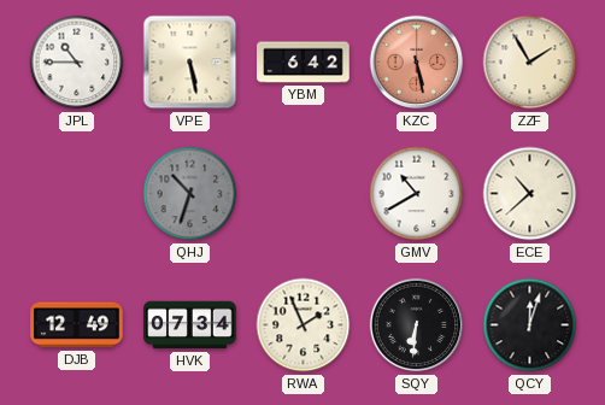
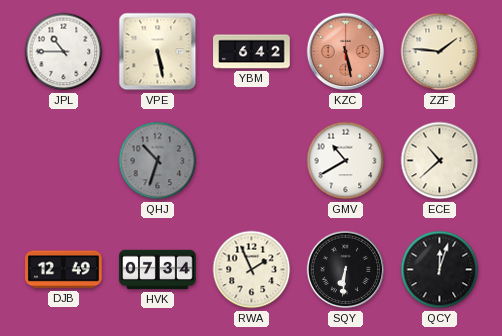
ZZF: 1:55 -> 1:46
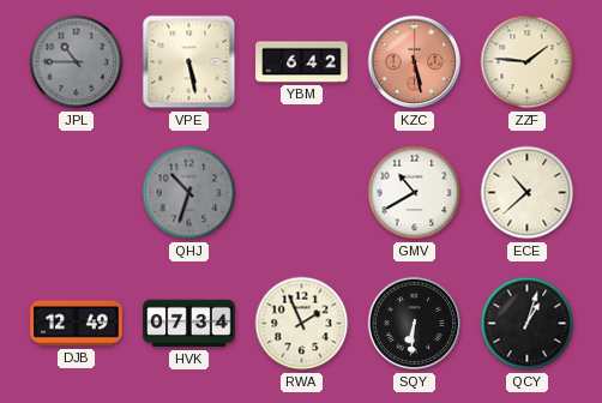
JPL dial: white -> grey
QCY: 12:03 -> 1:03
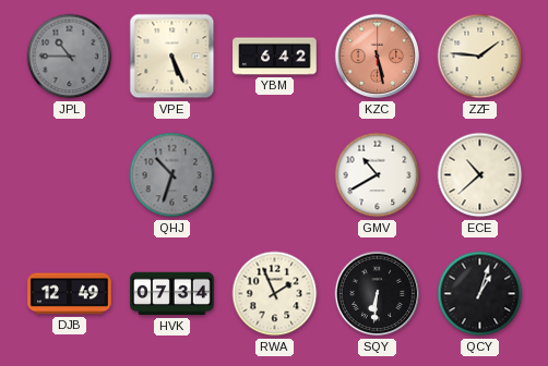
VPE: 5:28 -> 5:26
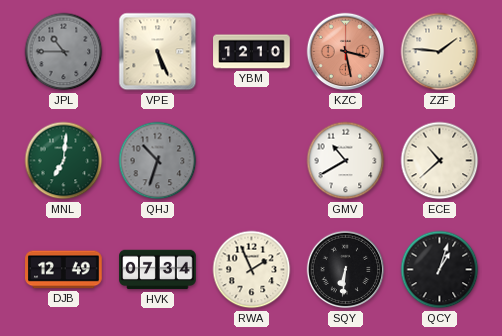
YBM: 6:42 -> 12:10
KZC: 5:28 -> 3:28
MNL: none -> 7:01
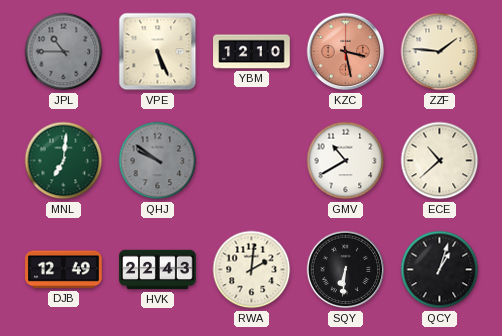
QHJ: 10:33 -> 9:51
HVK: 07:34 -> 22:43
RWA: 1:56 -> 2:01
